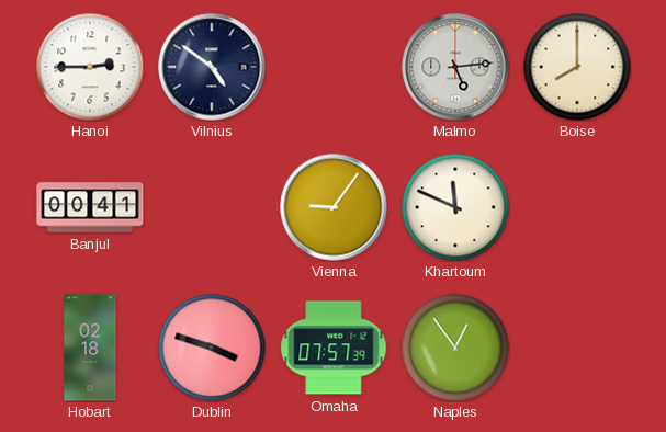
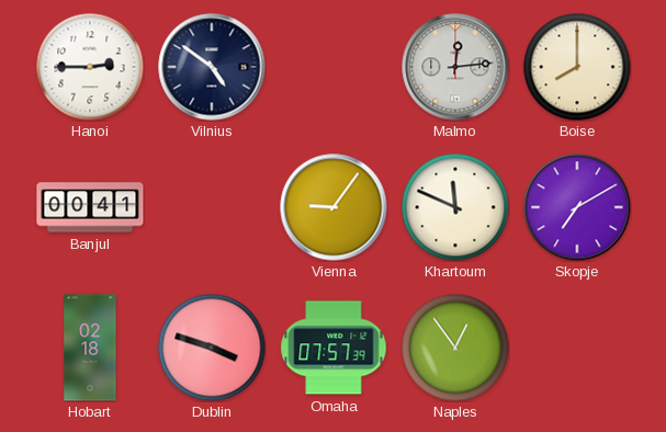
Malmo: 5:14 -> 12:14
Skopje: none -> 7:10
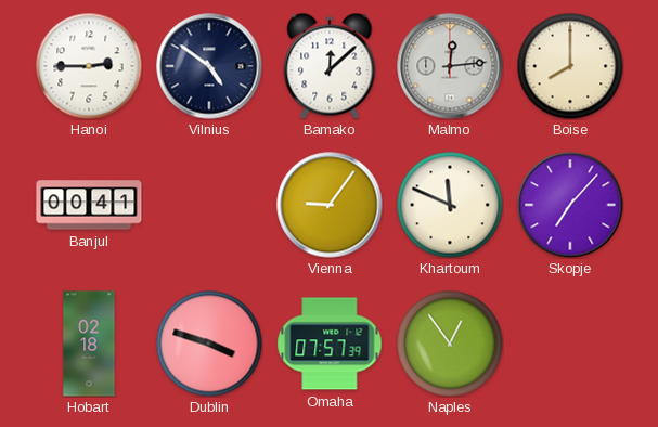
Bamako: none -> 12:08
Skopje: 7:10 -> 7:07
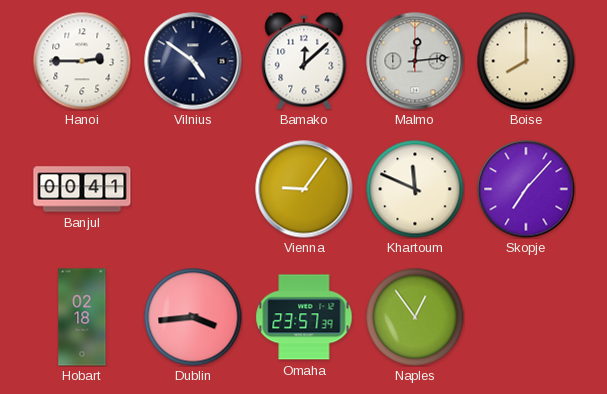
Dublin: 3:48 -> 3:44
Omaha: 07:57 -> 23:57
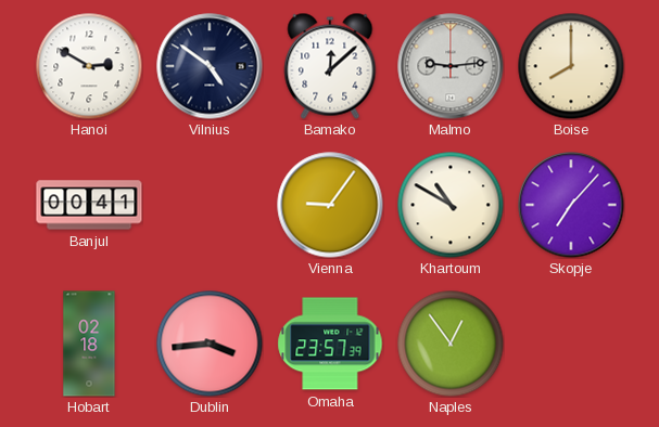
Hanoi: 2:45 -> 2:50
Malmo: 12:14 -> 9:14
Khartoum: 11:49 -> 10:50
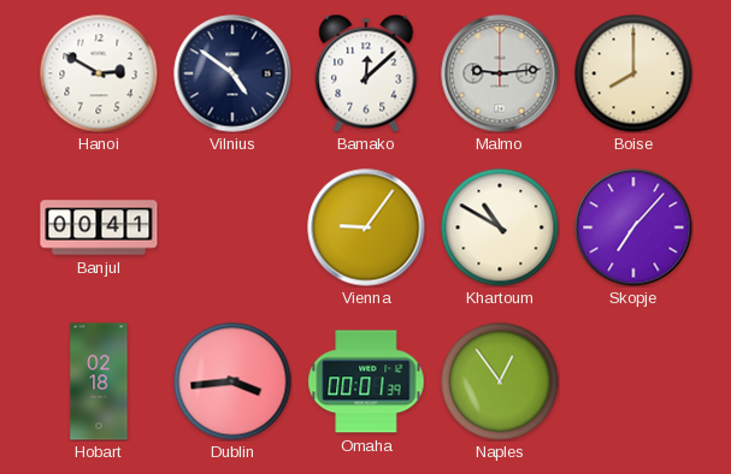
Omaha: 23:57 -> 00:01
